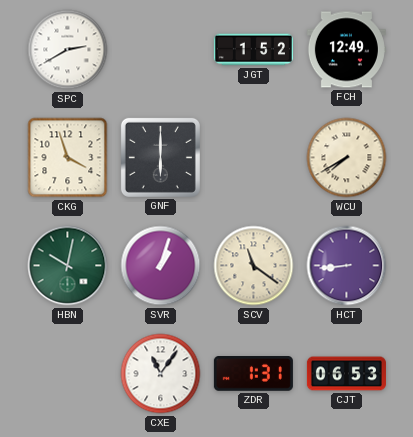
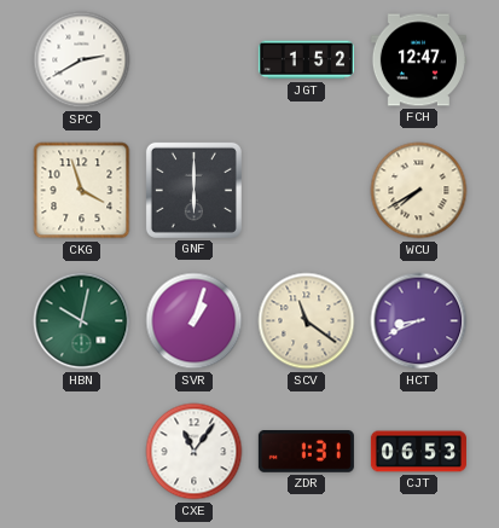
FCH: 12:49 -> 12:47
HCT: 8:44 -> 8:41
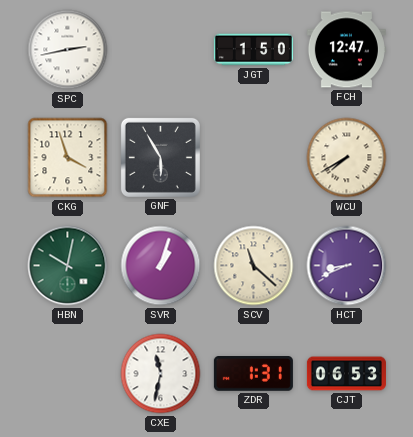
SPC: 2:40 -> 2:43
JGT: 1:52 -> 1:50
GNF: 6:00 -> 5:55
SCV: 11:21 -> 11:22
CXE: 11:06 -> 11:32
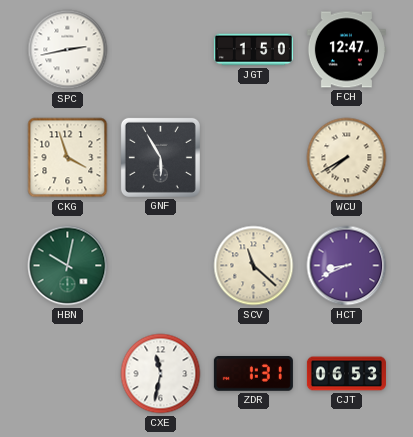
SVR: 1:03 -> none
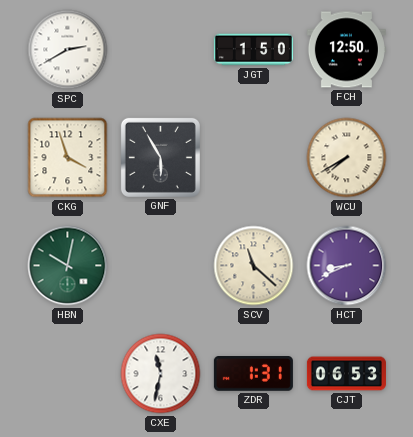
SPC: 2:43 -> 2:40
FCH: 12:47 -> 12:50
